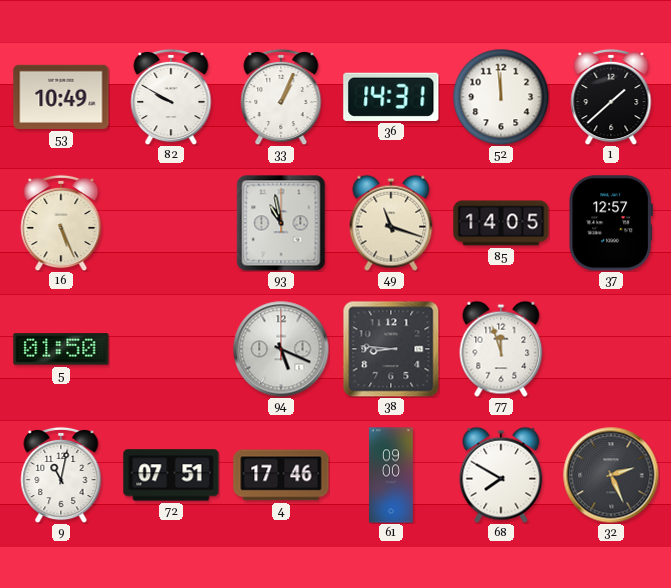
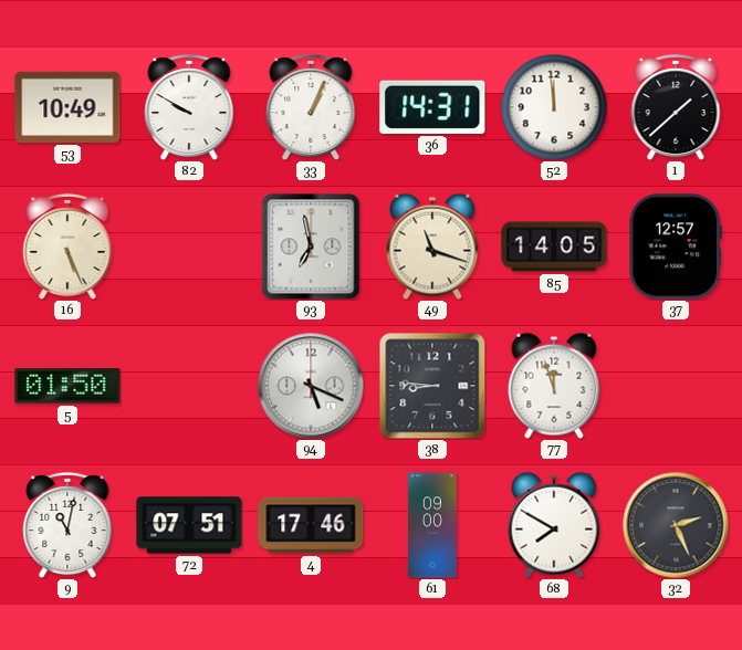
93: 10:58 -> 6:58
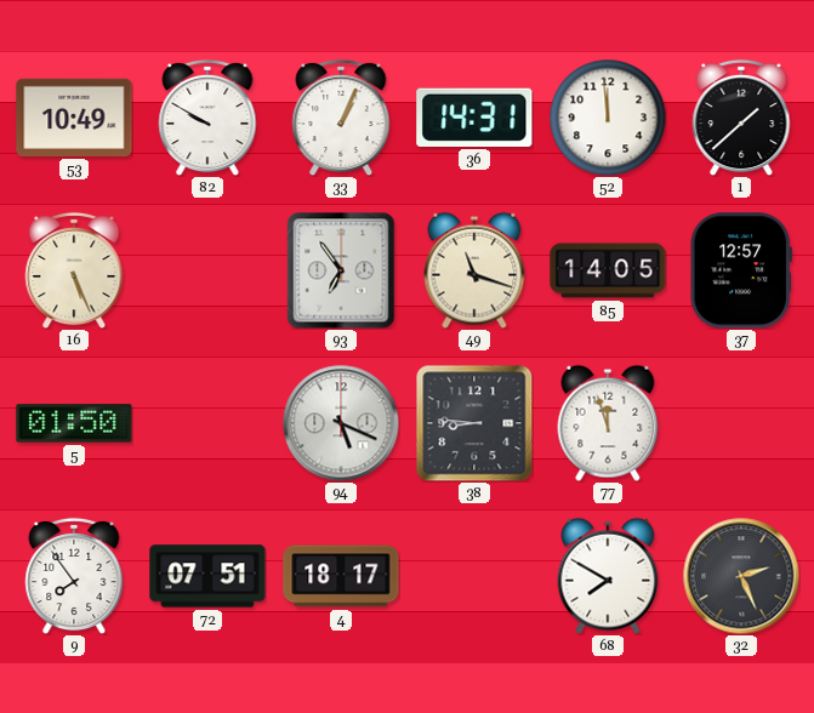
93: 6:58 -> 6:54
9: 11:02 -> 7:54
4: 17:46 -> 18:17
61: 09:00 -> none
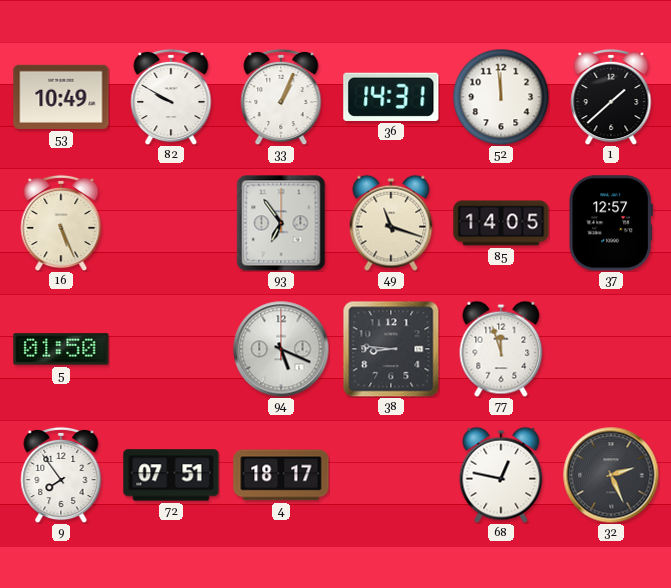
68: 7:50 -> 12:47
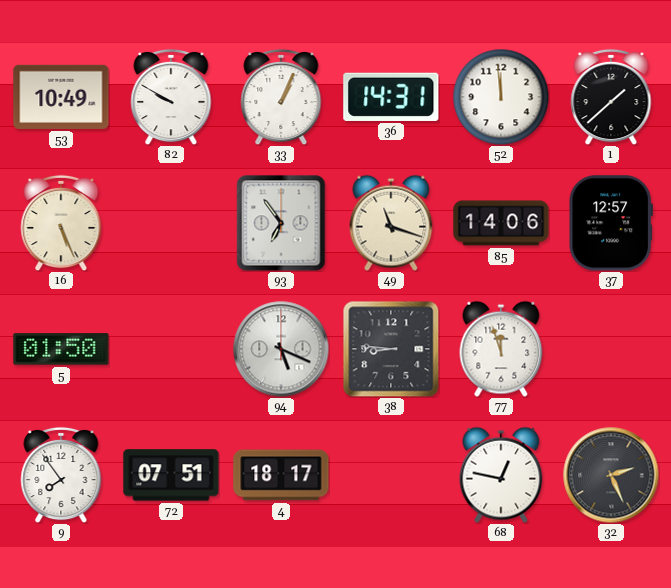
85: 14:05 -> 14:06
